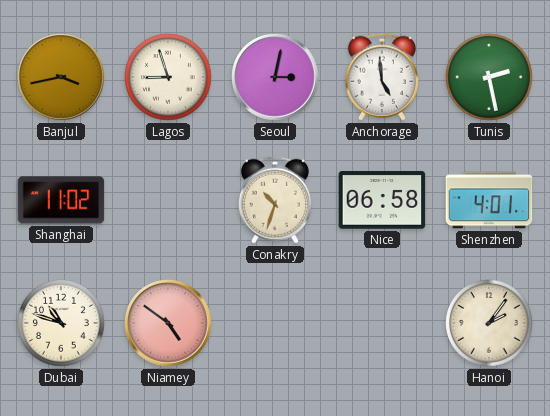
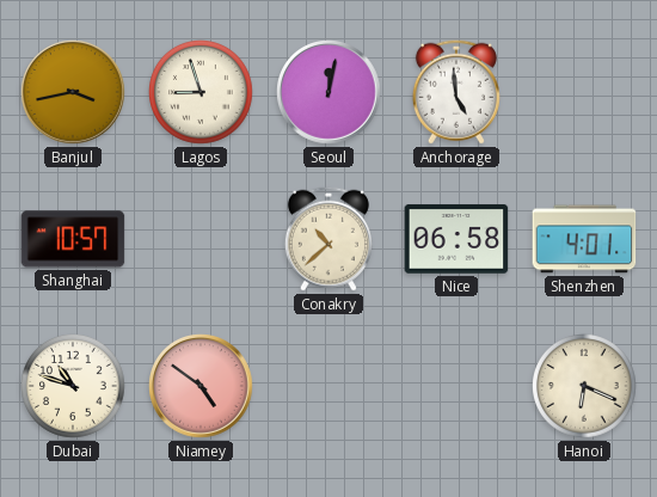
Seoul: 3:02 -> 12:02
Tunis: 2:28 -> none
Shanghai: 11:02 -> 10:57
Conakry: 10:33 -> 10:38
Hanoi: 2:06 -> 6:19
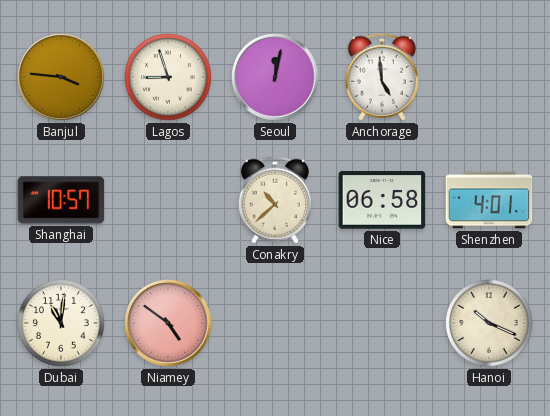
Banjul: 3:43 -> 3:46
Dubai: 10:48 -> 11:01
Hanoi: 6:19 -> 10:19
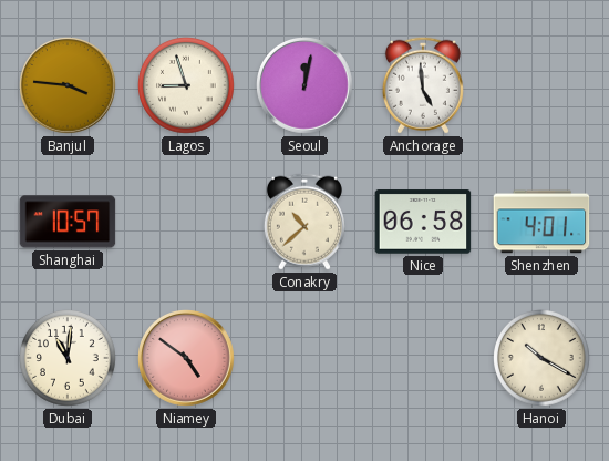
Hanoi: 10:19 -> 10:20
